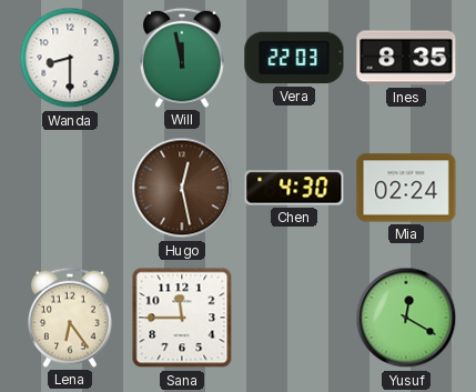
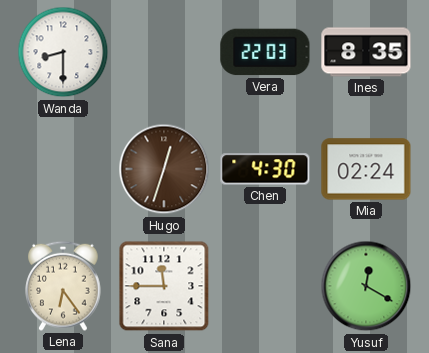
Will: 11:58 -> none
Hugo: 12:28 -> 12:33
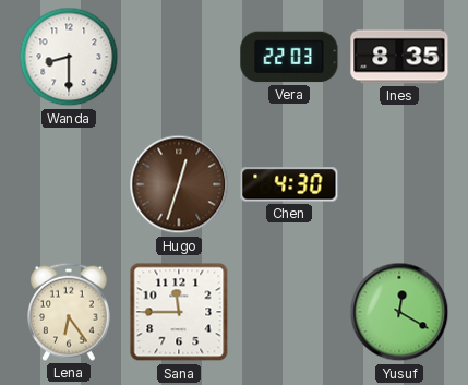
Mia: 02:24 -> none
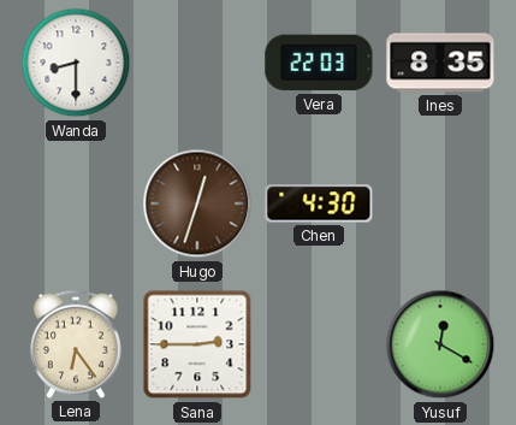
Sana: 11:45 -> 2:45
